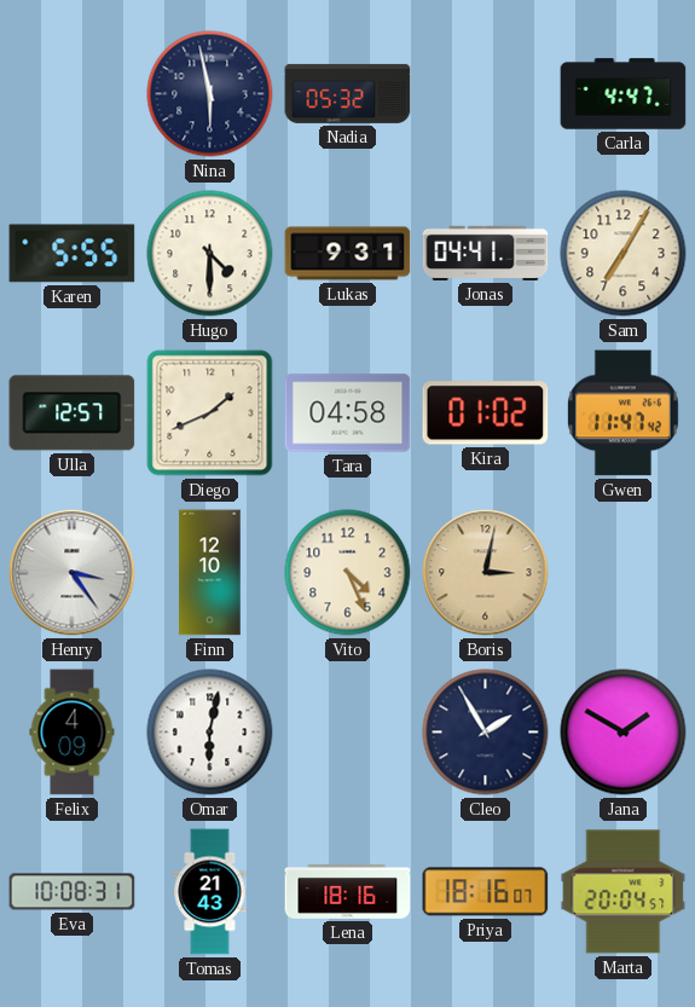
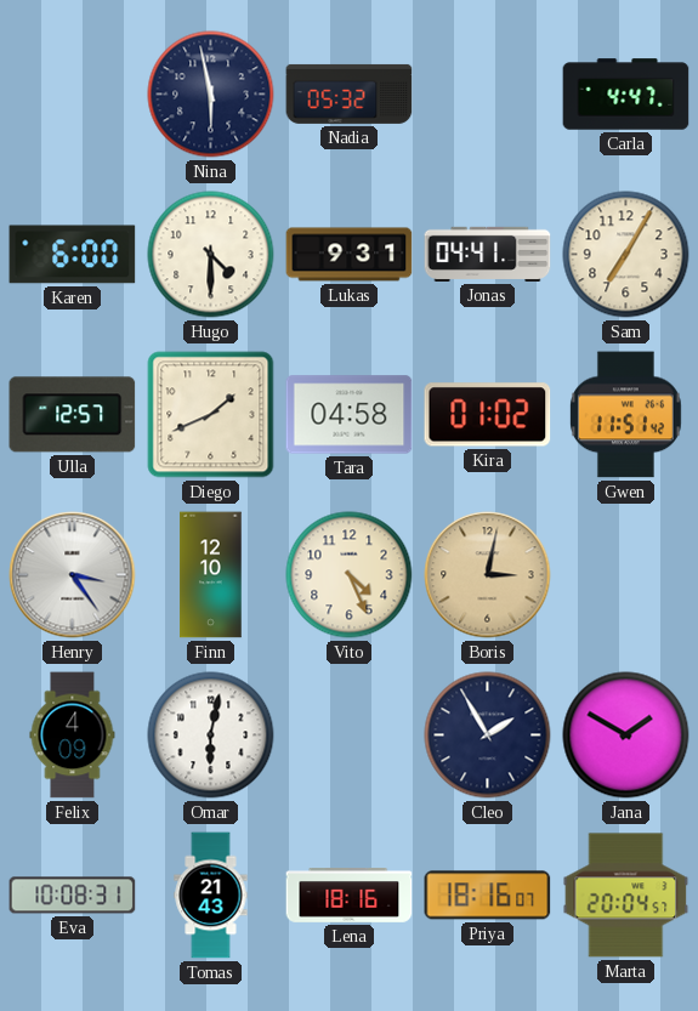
Karen: 5:55 -> 6:00
Gwen: 11:47 -> 11:51
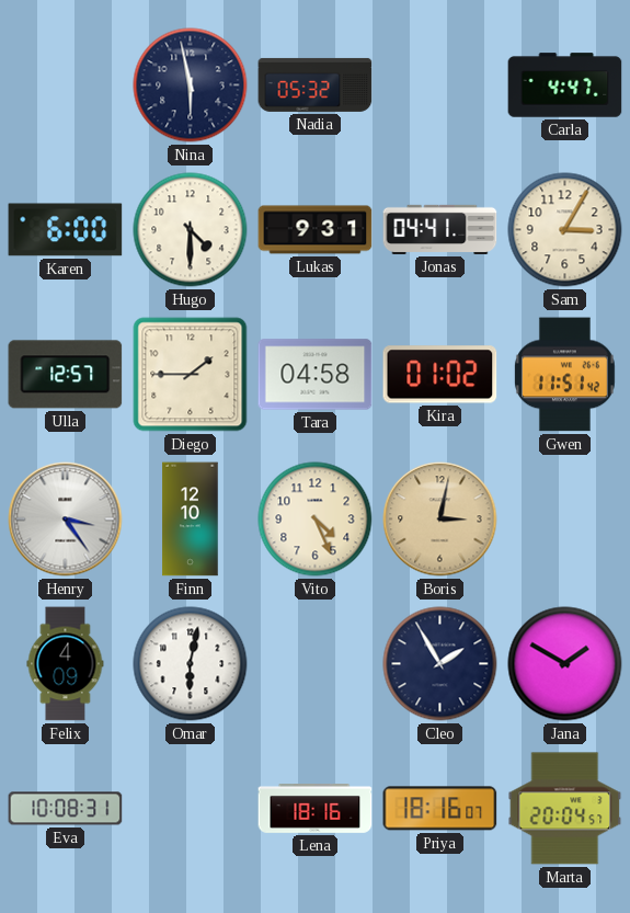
Sam: 7:05 -> 3:05
Diego: 1:41 -> 1:45
Tomas: 21:43 -> none
